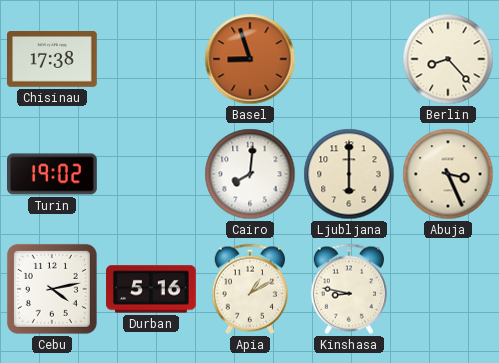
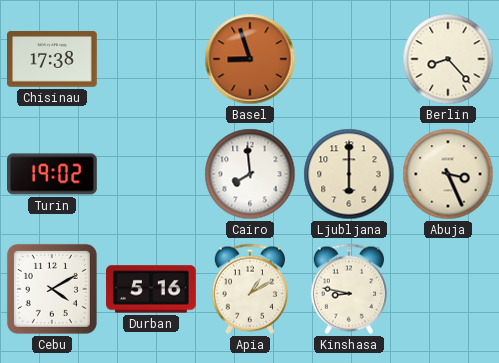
Cairo: 8:01 -> 7:59
Cebu: 4:13 -> 4:10
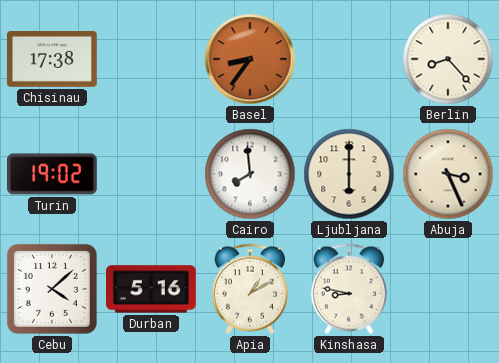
Basel: 8:57 -> 8:36
Cebu: 4:10 -> 4:08
